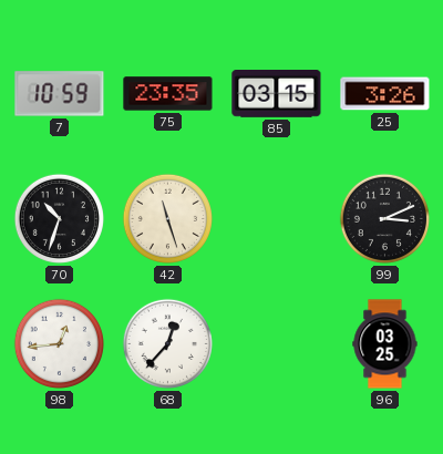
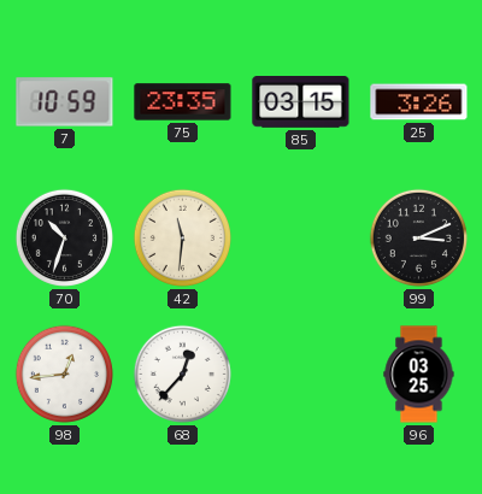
42: 11:27 -> 11:31
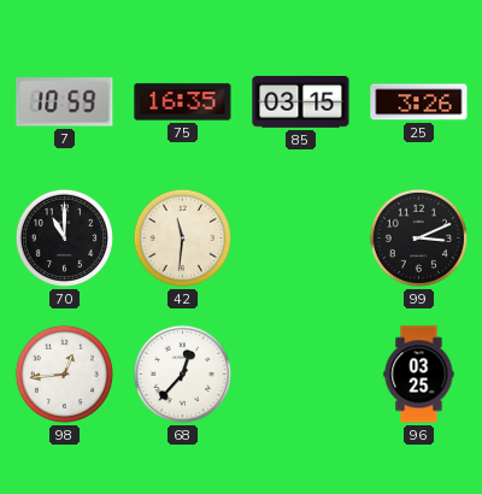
75: 23:35 -> 16:35
70: 10:33 -> 11:00
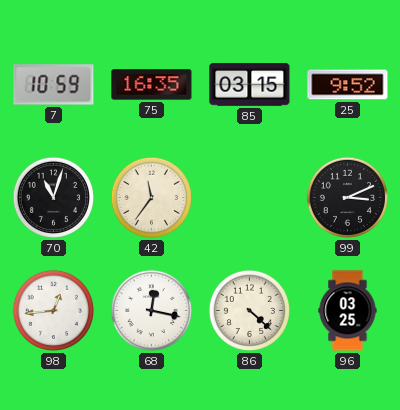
25: 3:26 -> 9:52
70: 11:00 -> 11:03
42: 11:31 -> 11:36
68: 12:37 -> 12:17
86: none -> 4:22
